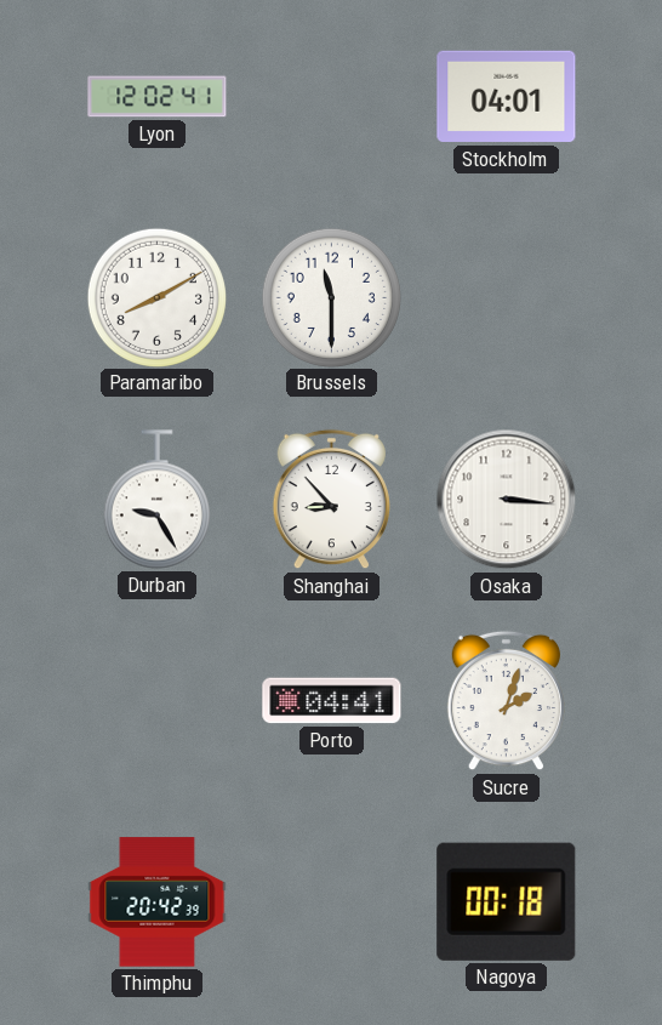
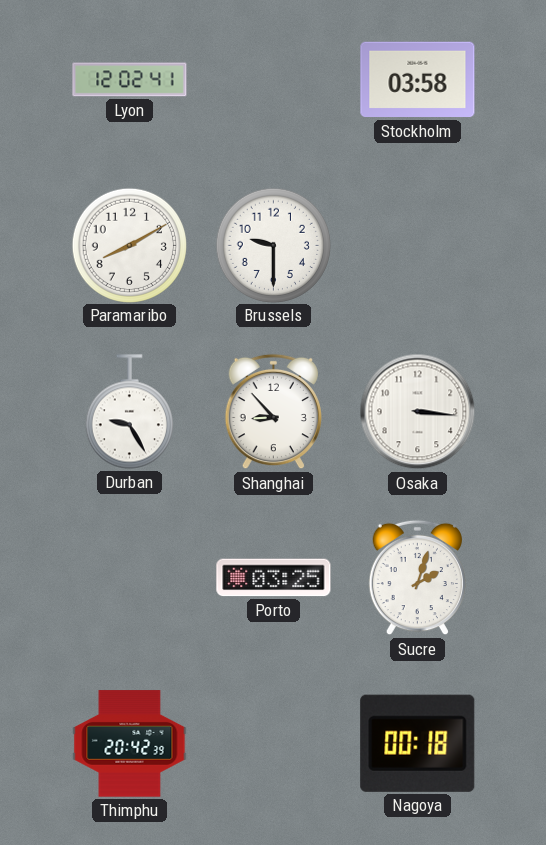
Stockholm: 04:01 -> 03:58
Brussels: 11:30 -> 9:30
Porto: 04:41 -> 03:25
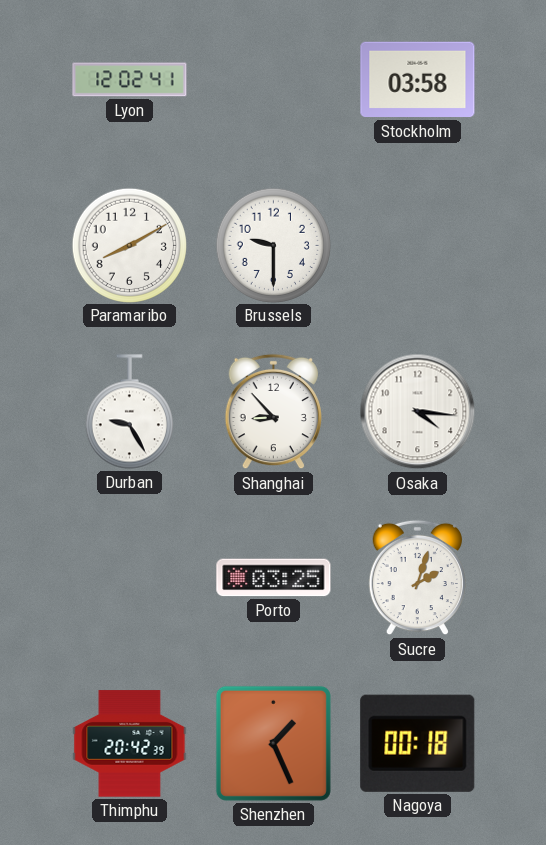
Osaka: 3:16 -> 4:16
Shenzhen: none -> 1:26
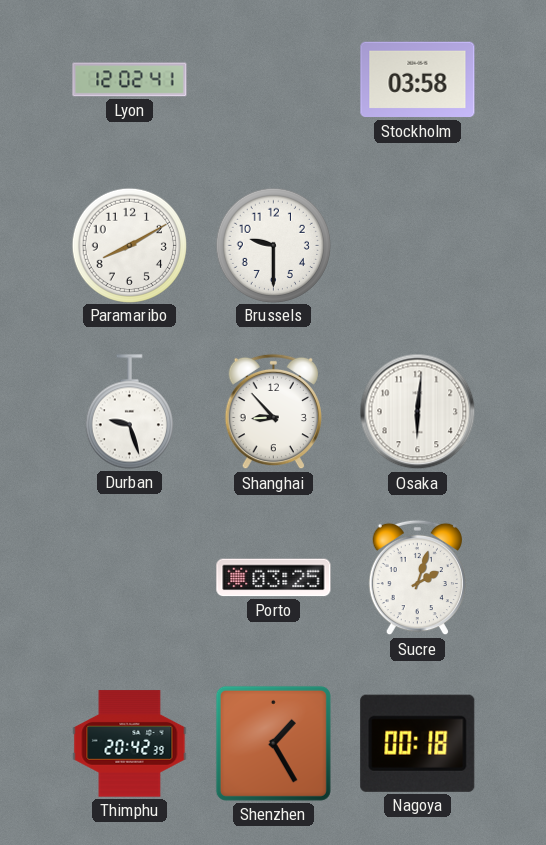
Durban: 9:25 -> 9:27
Osaka: 4:16 -> 6:01
Shenzhen: 1:26 -> 1:25
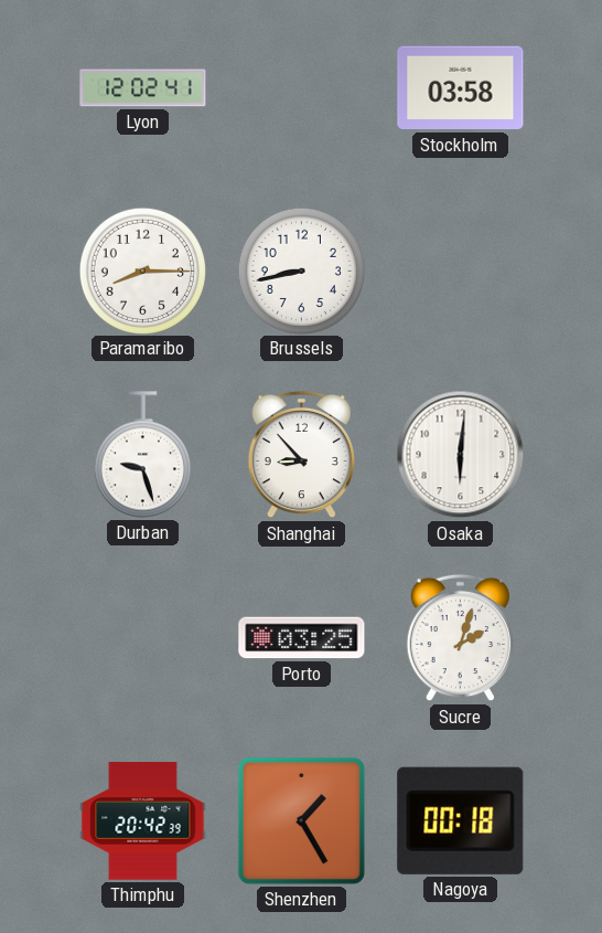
Paramaribo: 8:10 -> 8:15
Brussels: 9:30 -> 8:43
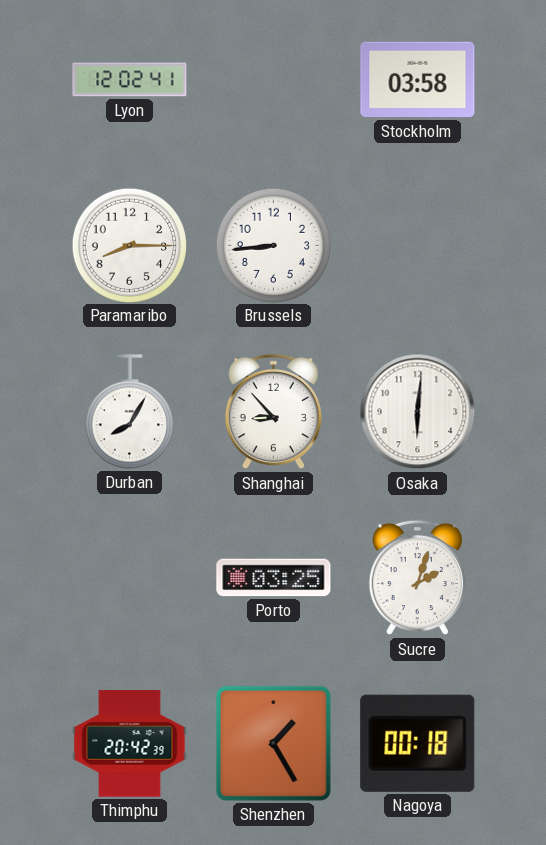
Brussels: 8:43 -> 8:44
Durban: 9:27 -> 8:05
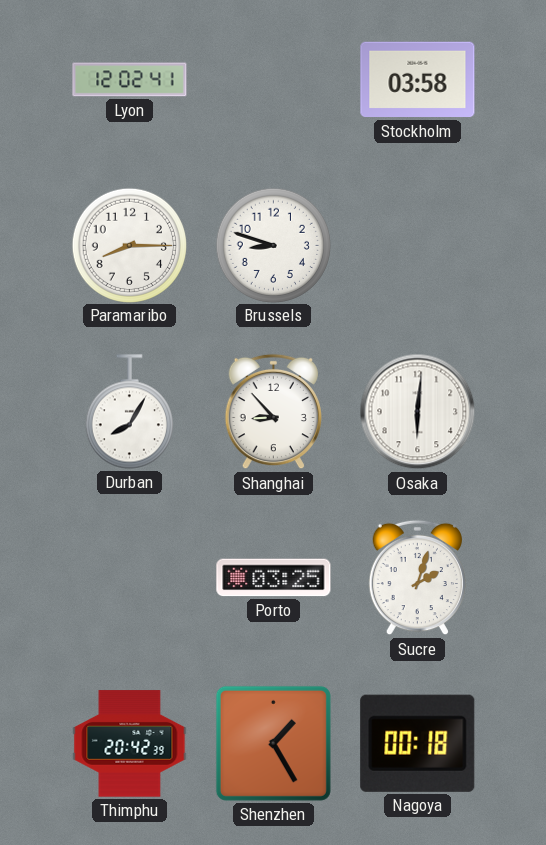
Brussels: 8:44 -> 8:48
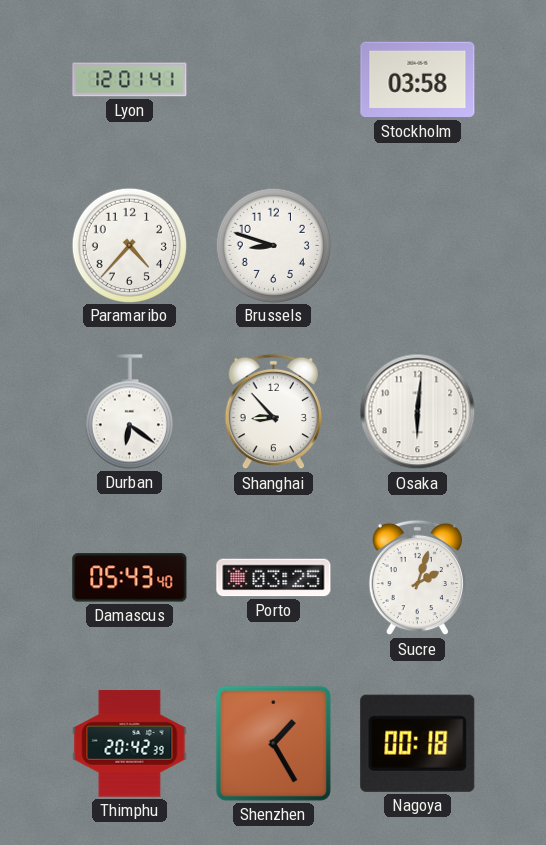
Lyon: 12:02 -> 12:01
Paramaribo: 8:15 -> 4:37
Durban: 8:05 -> 6:21
Damascus: none -> 05:43
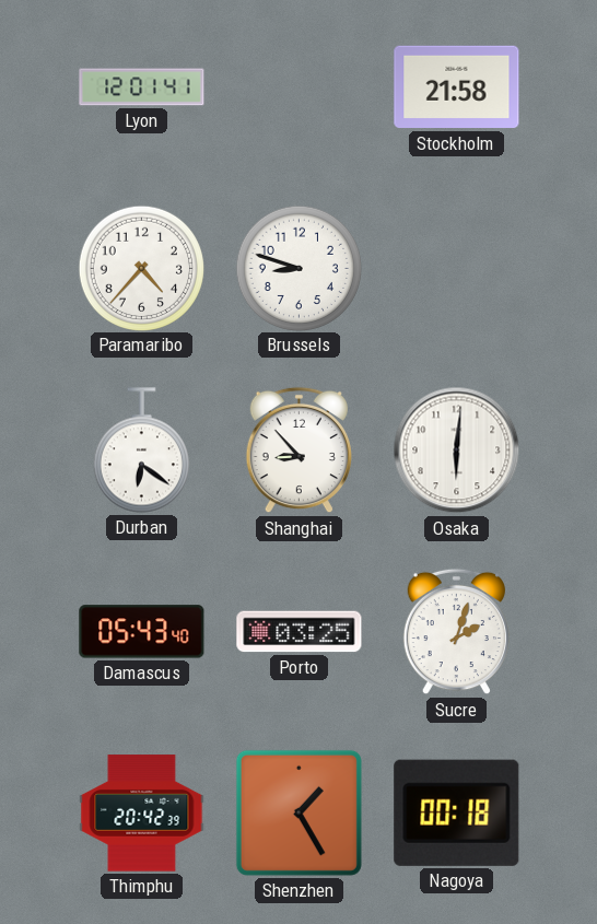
Stockholm: 03:58 -> 21:58
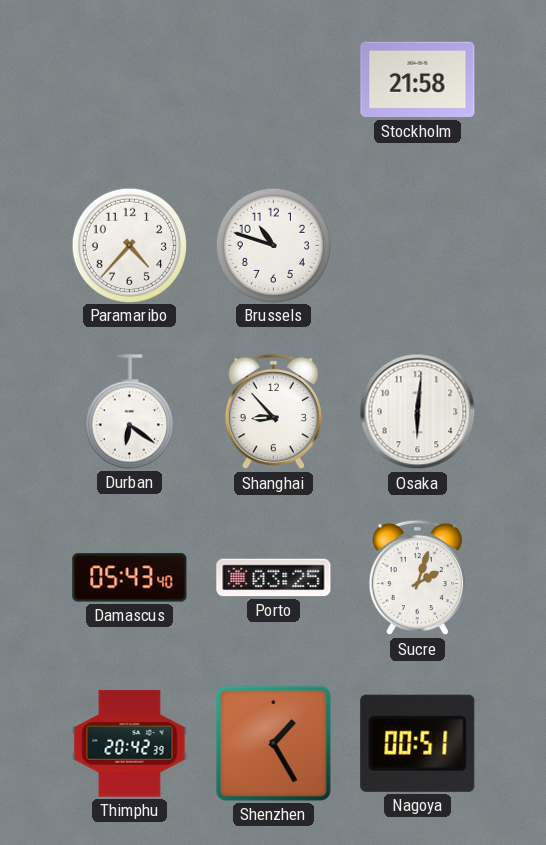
Lyon: 12:01 -> none
Brussels: 8:48 -> 10:48
Nagoya: 00:18 -> 00:51
